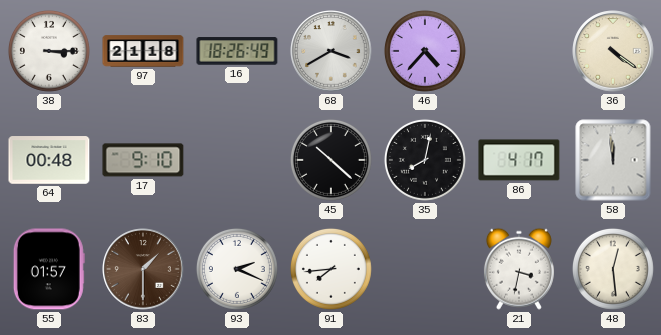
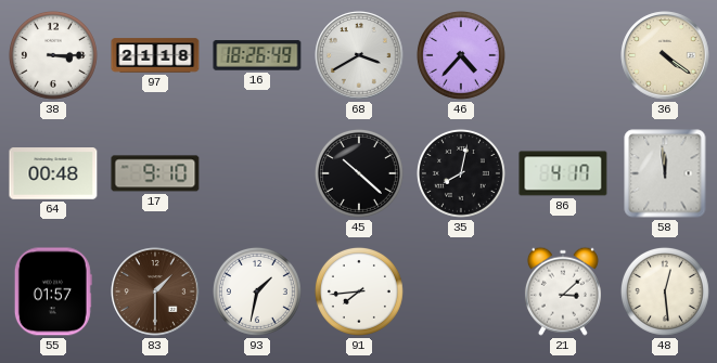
93: 2:19 -> 1:32
21: 3:32 -> 3:08
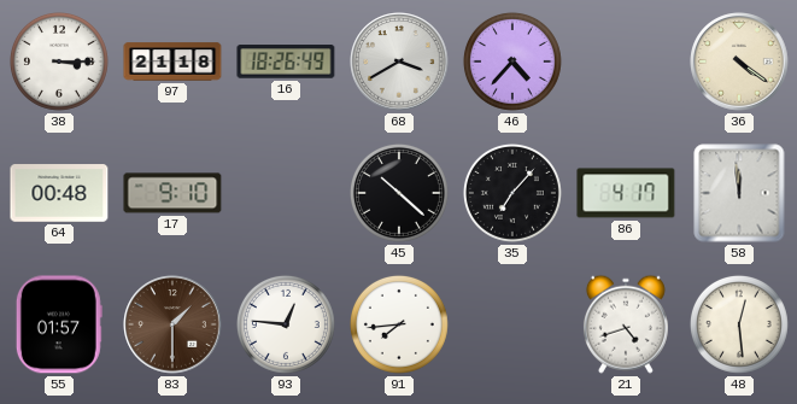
35: 8:02 -> 7:07
93: 1:32 -> 12:46
21: 3:08 -> 4:42
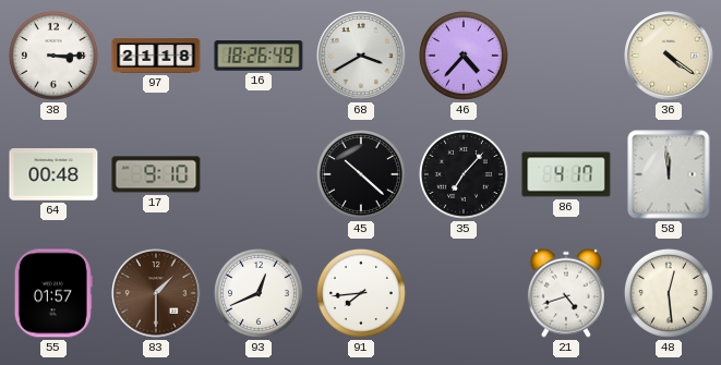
93: 12:46 -> 12:41
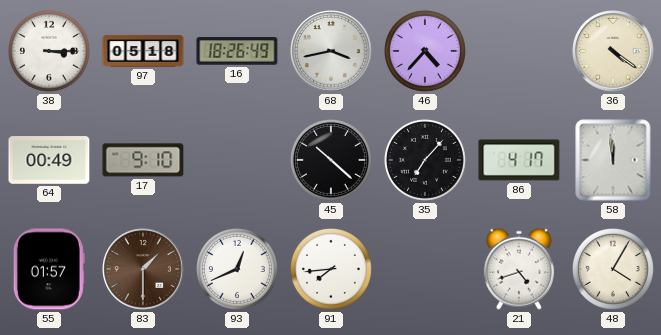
97: 21:18 -> 05:18
68: 3:40 -> 3:43
64: 00:48 -> 00:49
48: 12:29 -> 4:05
